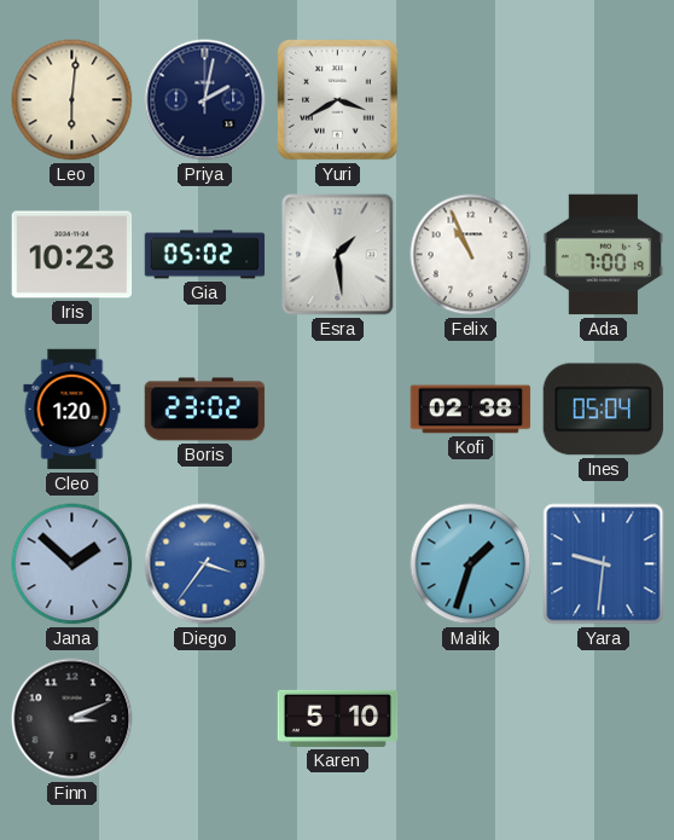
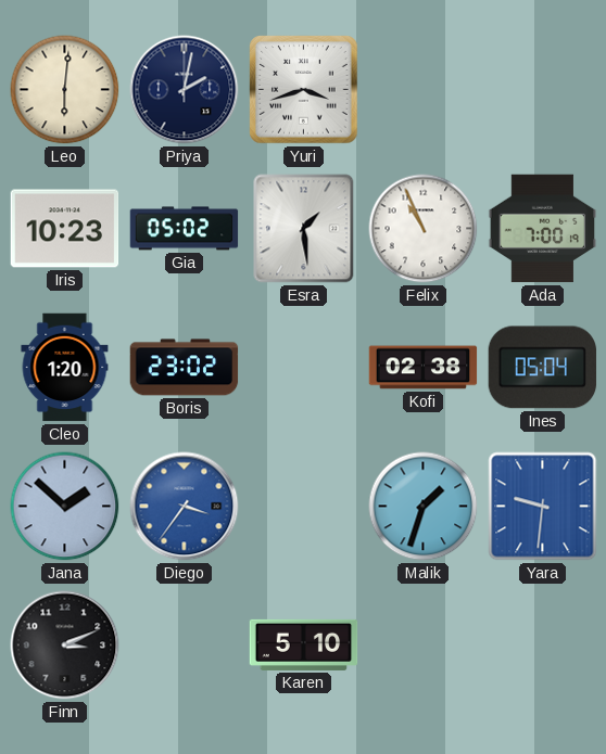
Yuri: 3:40 -> 3:42
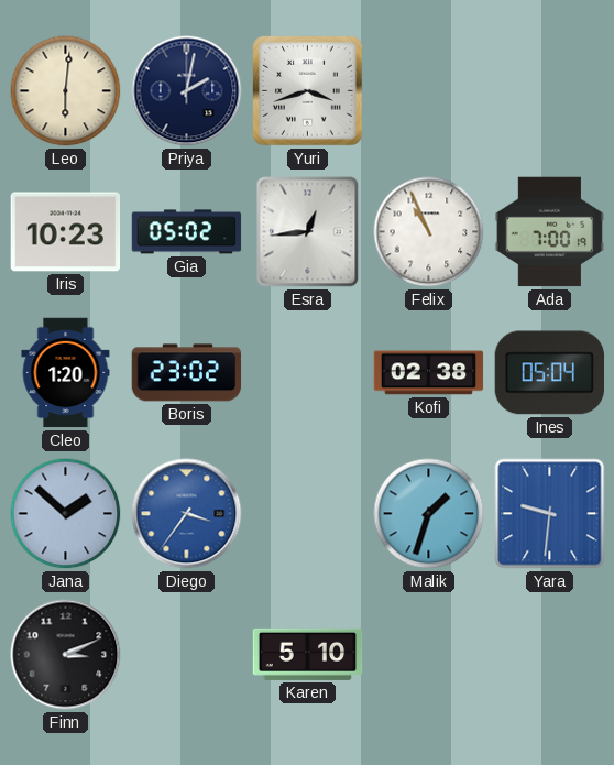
Esra: 1:29 -> 12:44
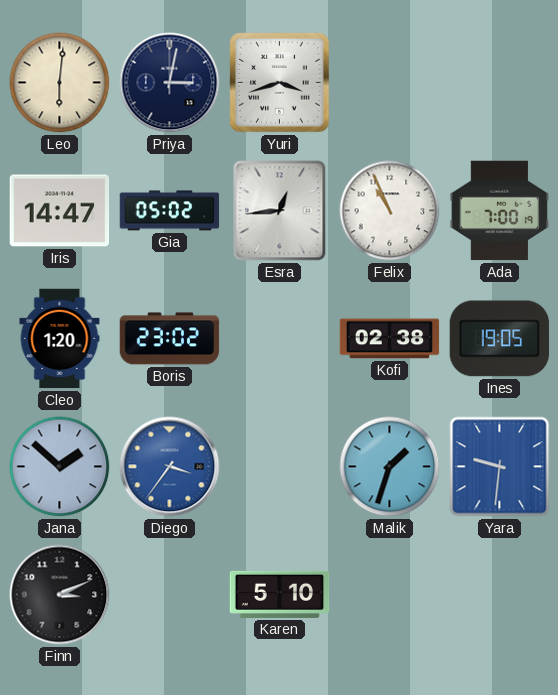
Priya: 2:02 -> 3:02
Iris: 10:23 -> 14:47
Ines: 05:04 -> 19:05
